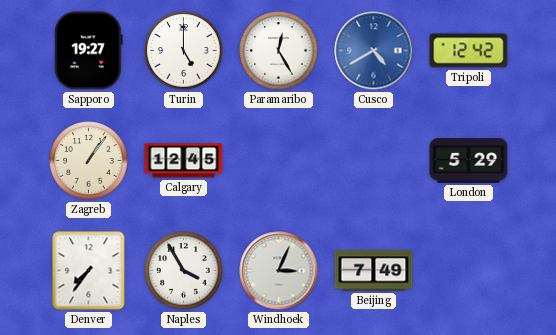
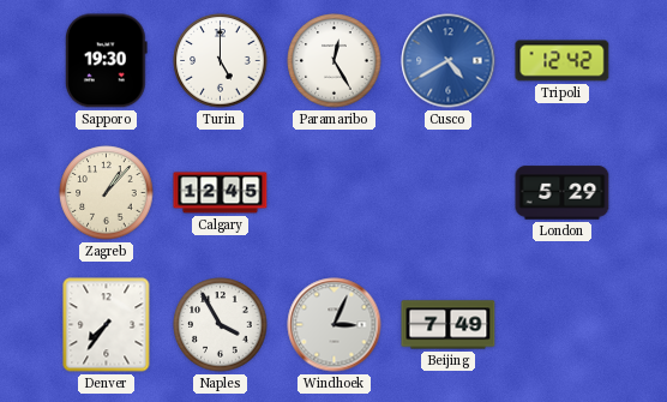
Sapporo: 19:27 -> 19:30
Zagreb: 1:06 -> 1:07
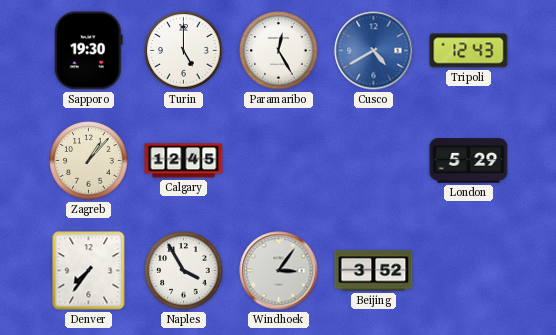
Tripoli: 12:42 -> 12:43
Windhoek: 3:04 -> 3:06
Beijing: 7:49 -> 3:52
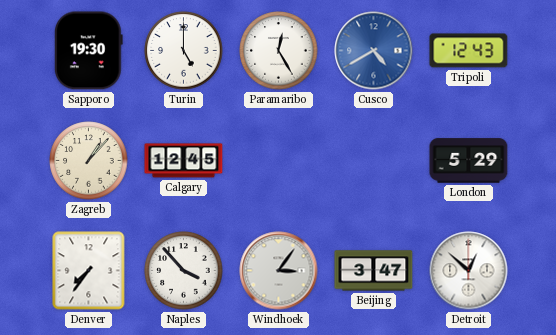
Naples: 3:55 -> 3:53
Beijing: 3:52 -> 3:47
Detroit: none -> 12:52
